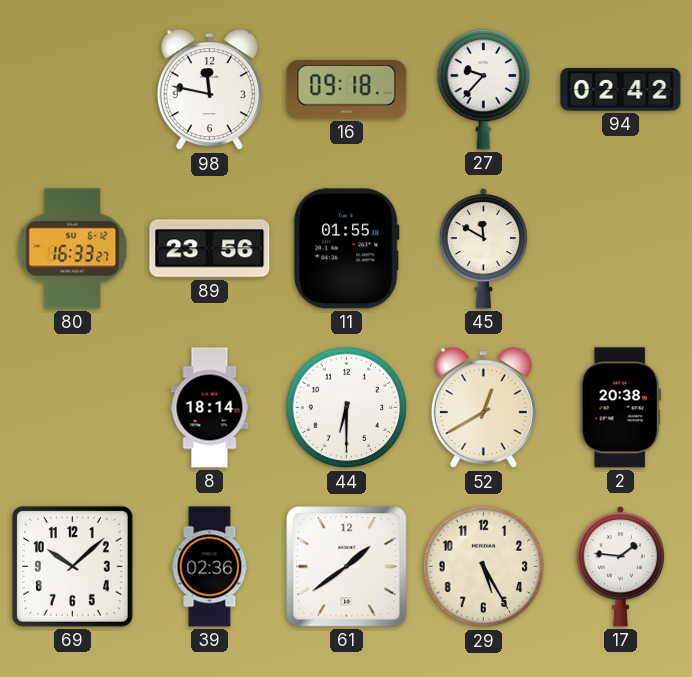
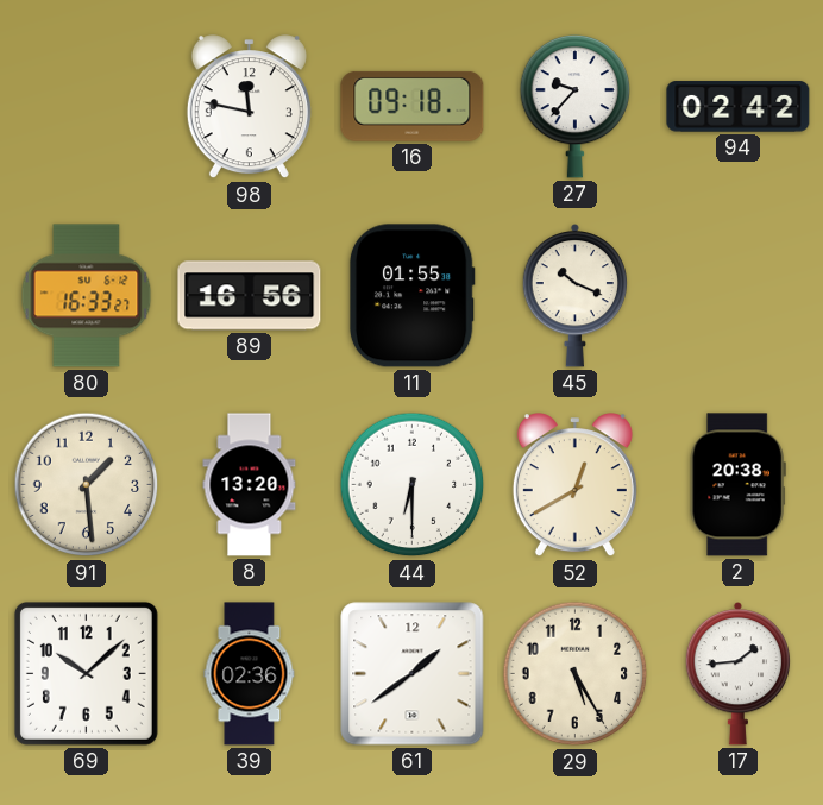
89: 23:56 -> 16:56
45: 11:50 -> 10:19
91: none -> 1:29
8: 18:14 -> 13:20
17: 1:46 -> 1:44
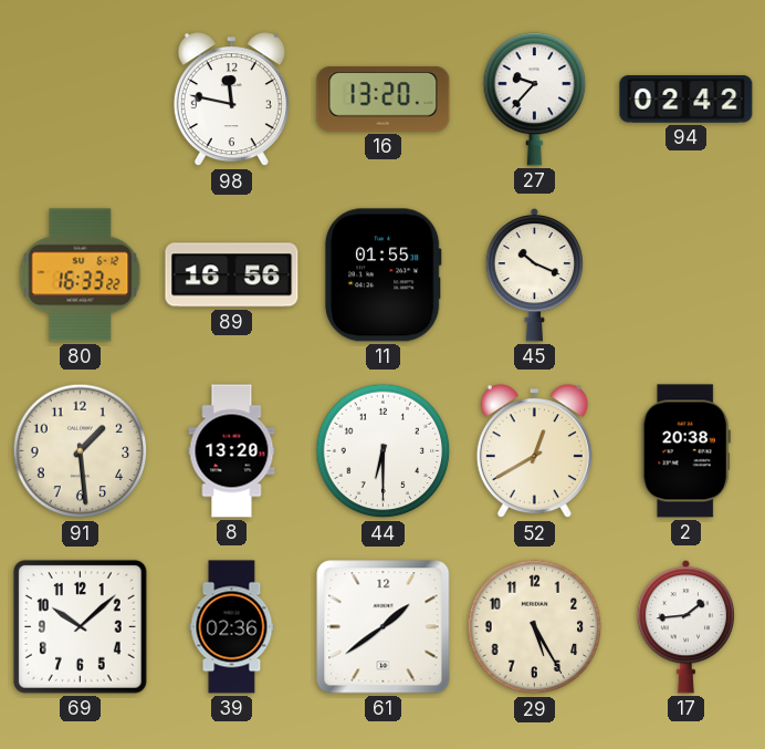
16: 09:18 -> 13:20
80: 16:33:27 -> 16:33:22
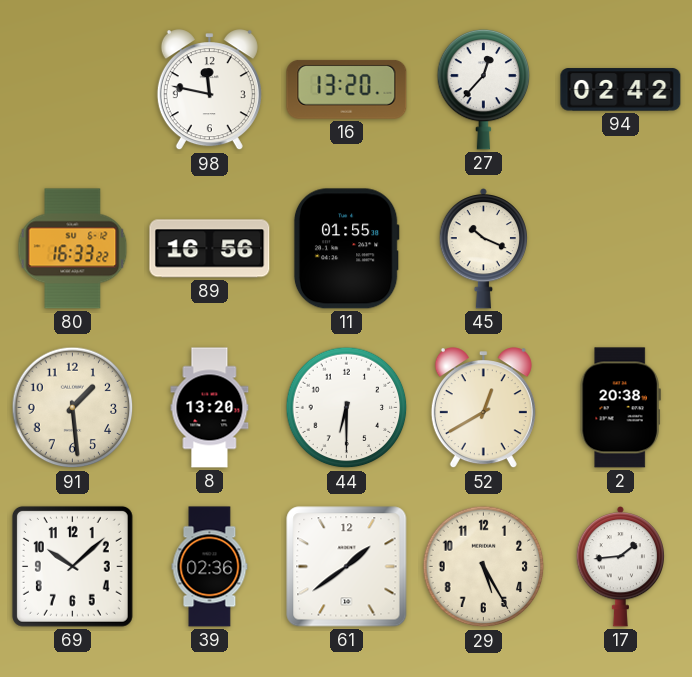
27: 9:37 -> 12:37
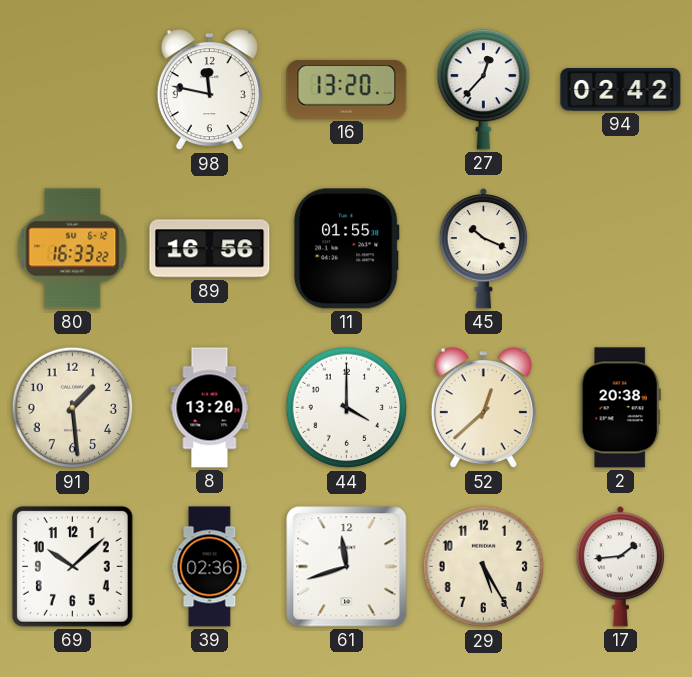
44: 6:30 -> 4:00
52: 12:40 -> 12:38
61: 1:39 -> 11:42
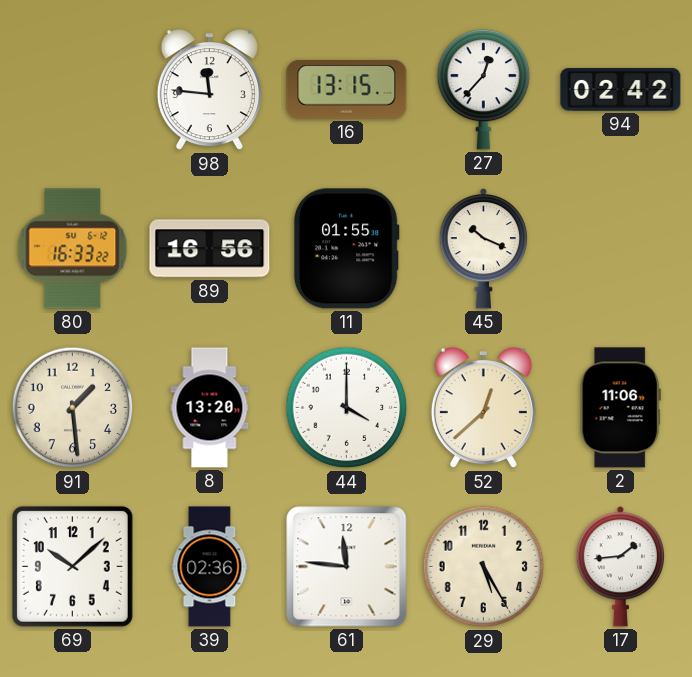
98: 11:47 -> 11:46
16: 13:20 -> 13:15
2: 20:38 -> 11:06
61: 11:42 -> 11:46
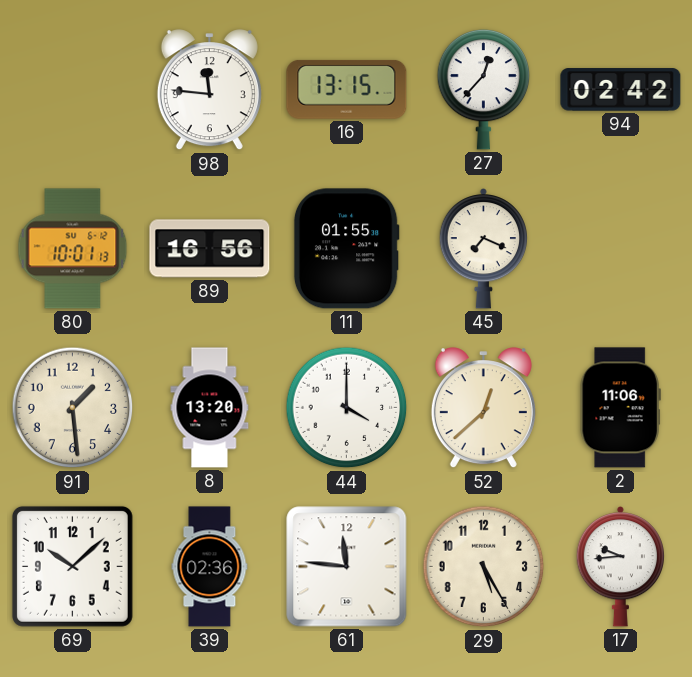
80: 16:33 -> 10:01
45: 10:19 -> 7:19
17: 1:44 -> 9:44
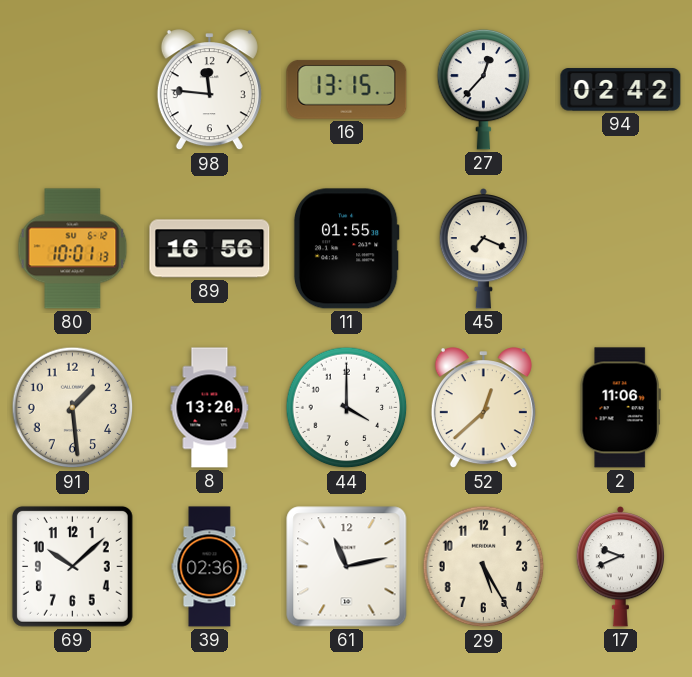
61: 11:46 -> 11:13
17: 9:44 -> 9:41
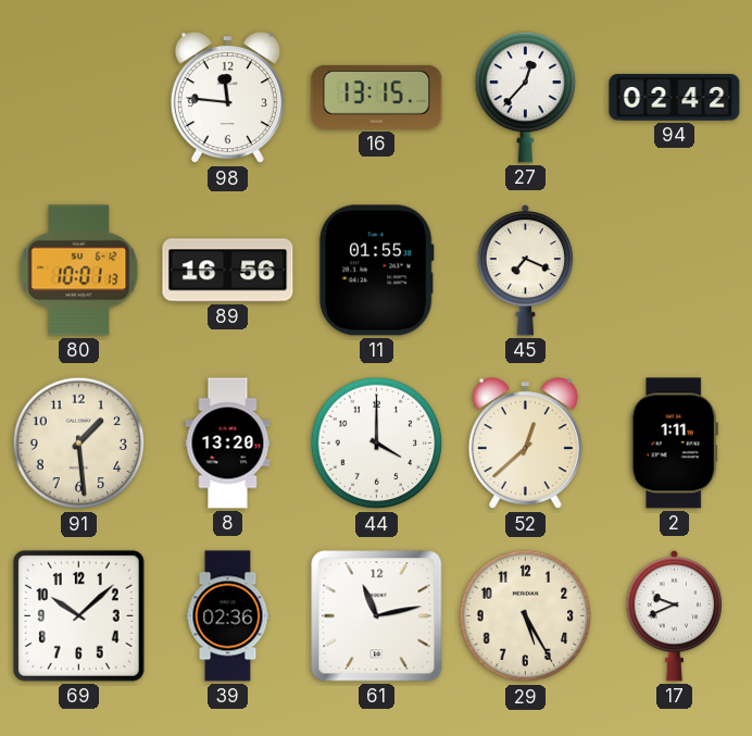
2: 11:06 -> 1:11
